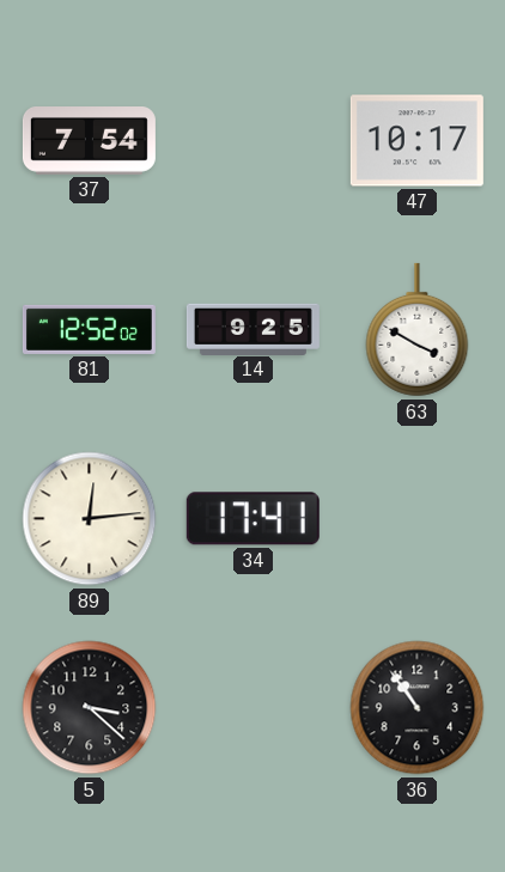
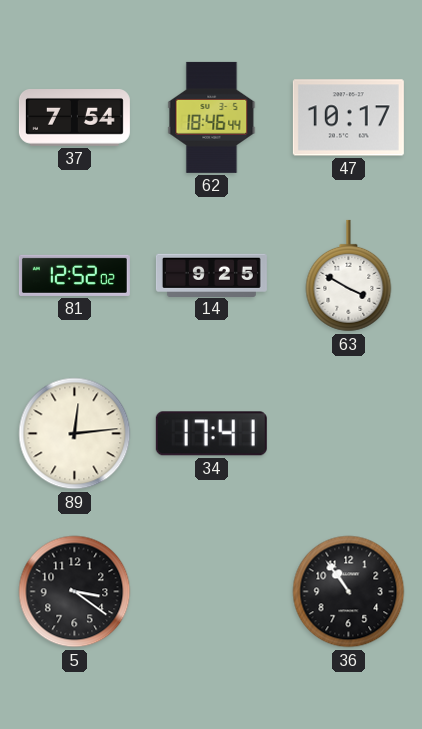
62: none -> 18:46
5: 3:22 -> 3:21
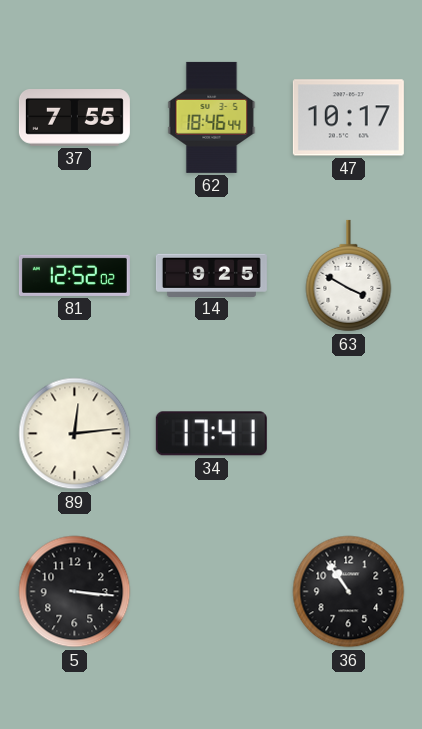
37: 7:54 -> 7:55
5: 3:21 -> 3:16
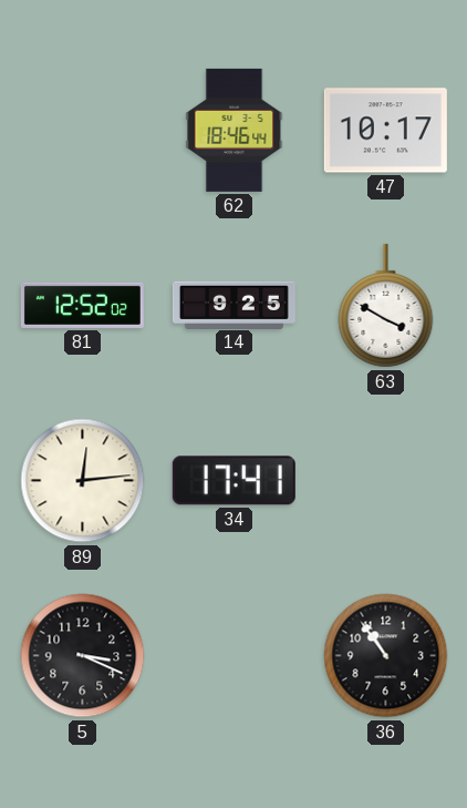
37: 7:55 -> none
5: 3:16 -> 3:19
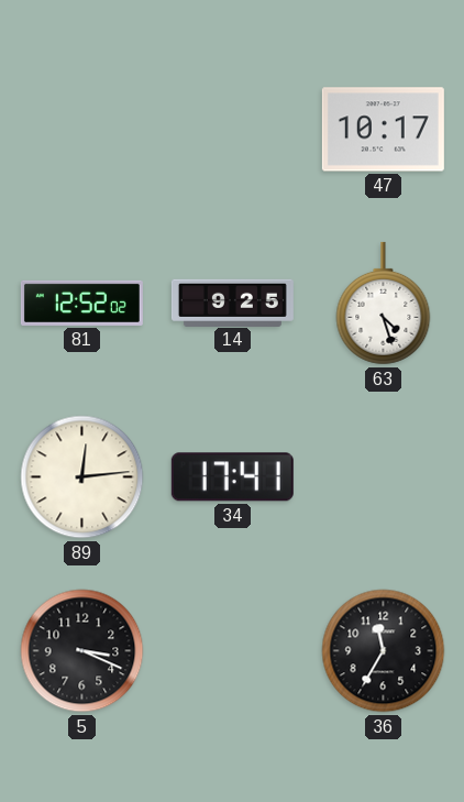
62: 18:46 -> none
63: 3:50 -> 4:27
36: 10:54 -> 11:35
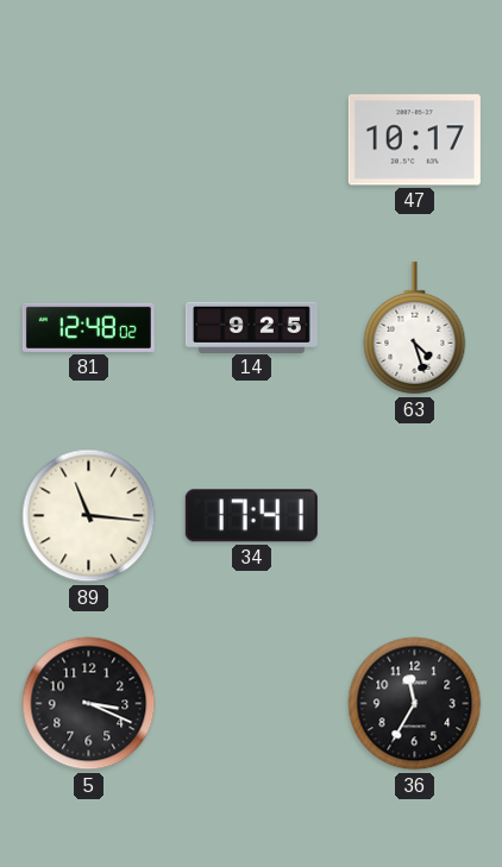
81: 12:52 -> 12:48
89: 12:14 -> 11:16
